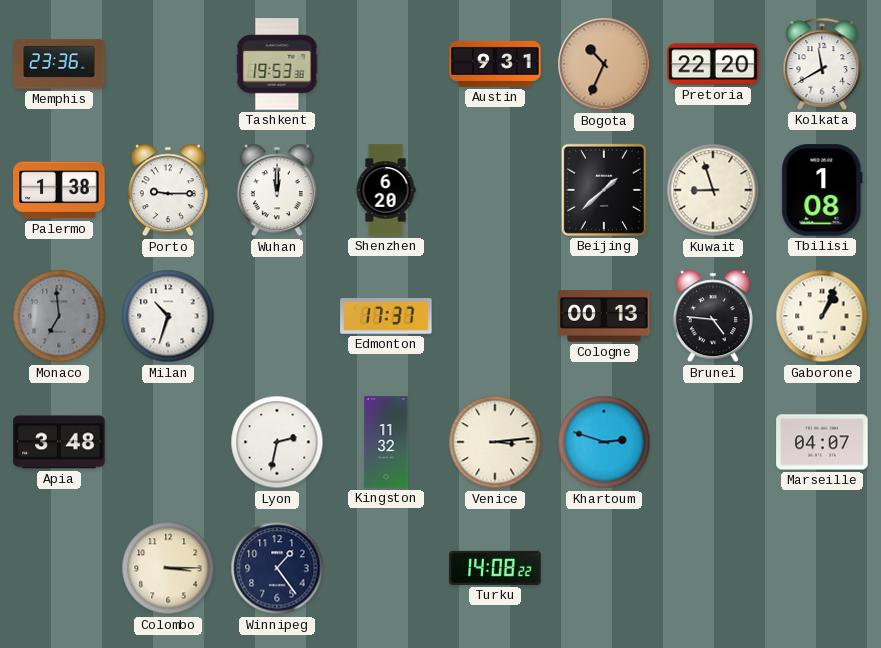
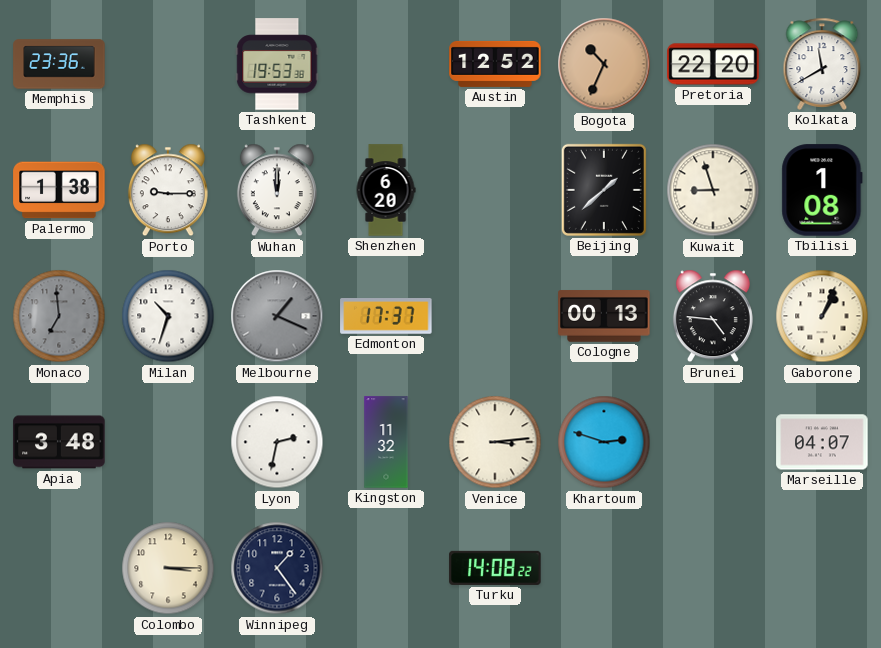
Austin: 9:31 -> 12:52
Melbourne: none -> 1:19
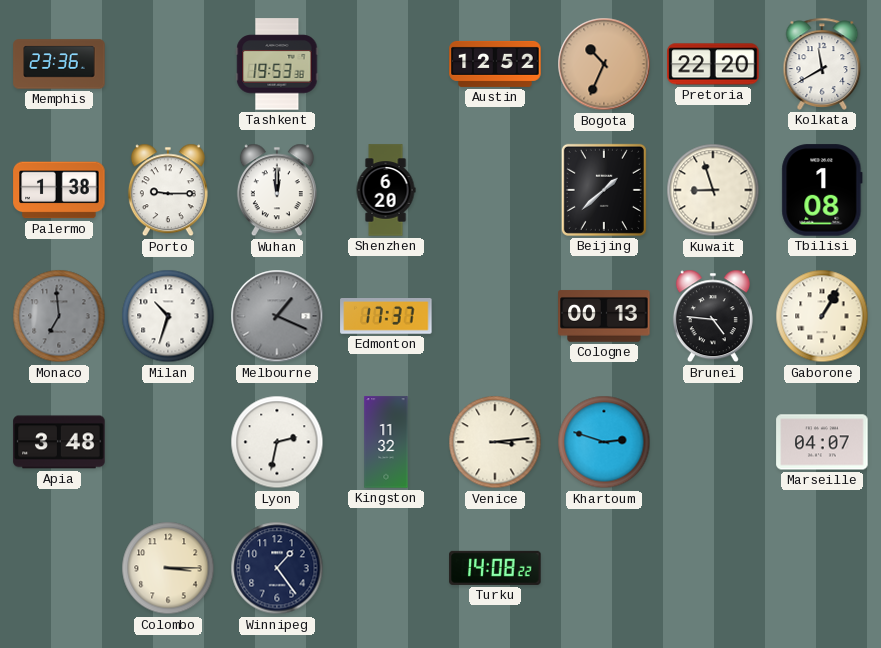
Gaborone: 1:04 -> 1:05
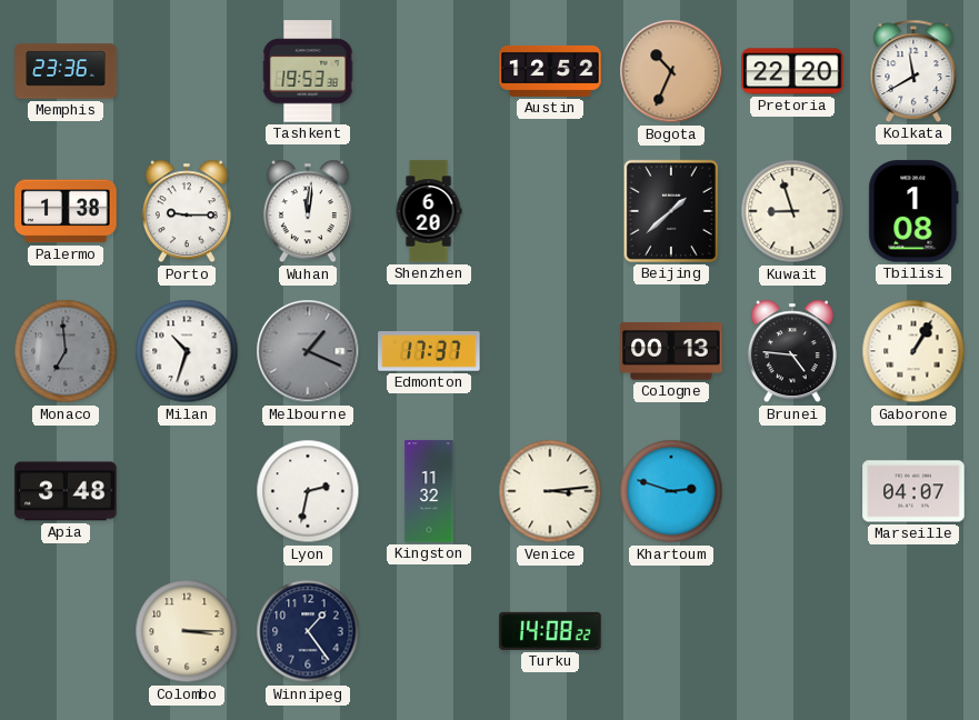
Wuhan: 12:00 -> 12:01
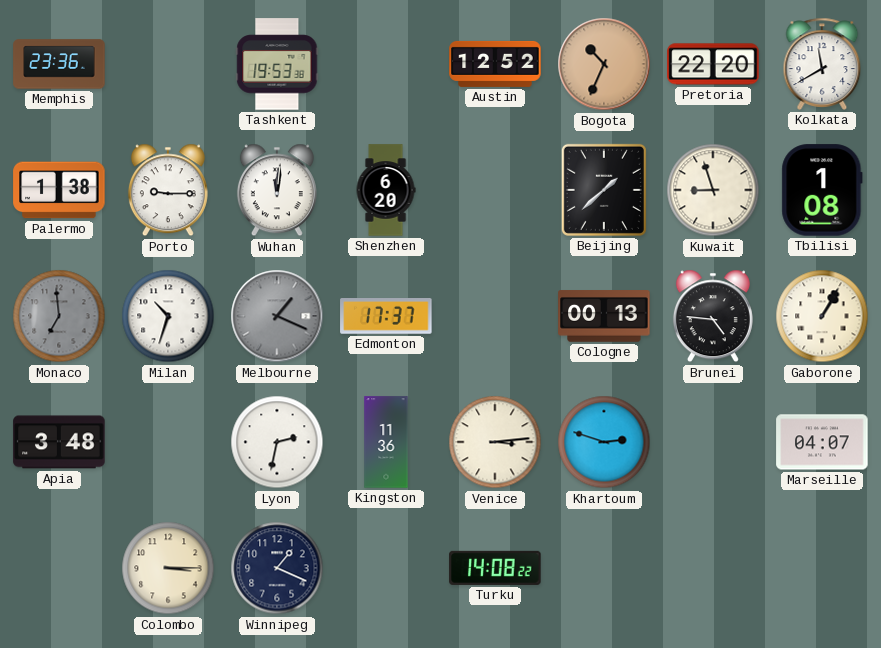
Kingston: 11:32 -> 11:36
Winnipeg: 1:24 -> 1:19
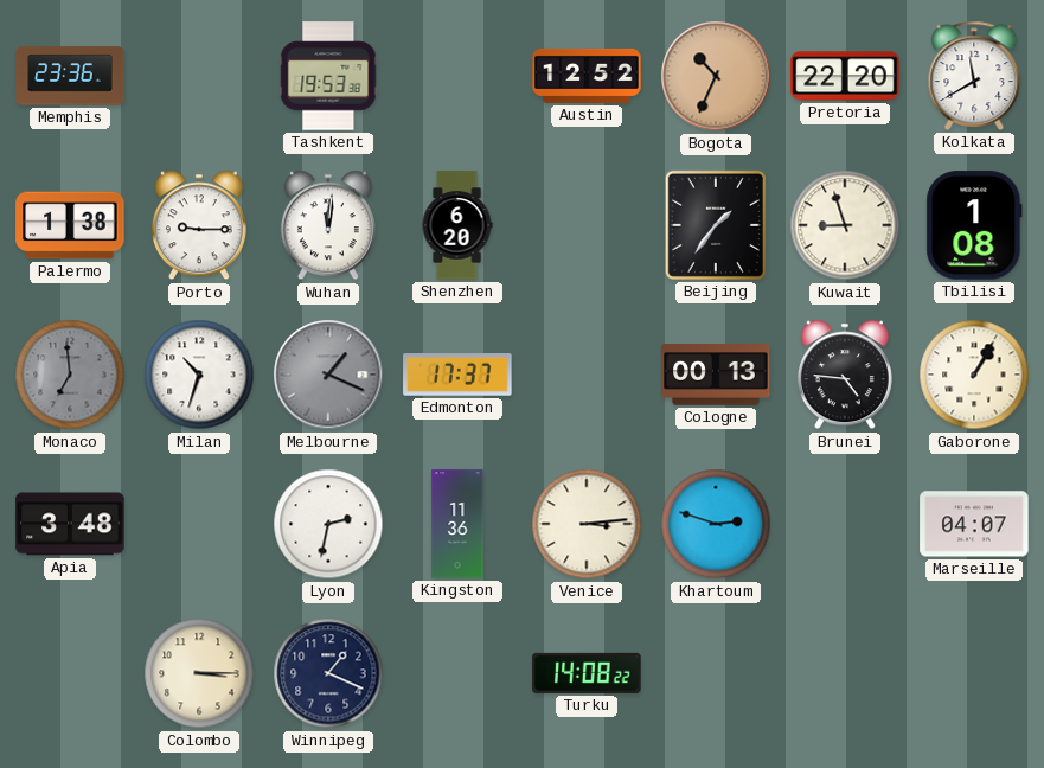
Beijing: 1:38 -> 1:36
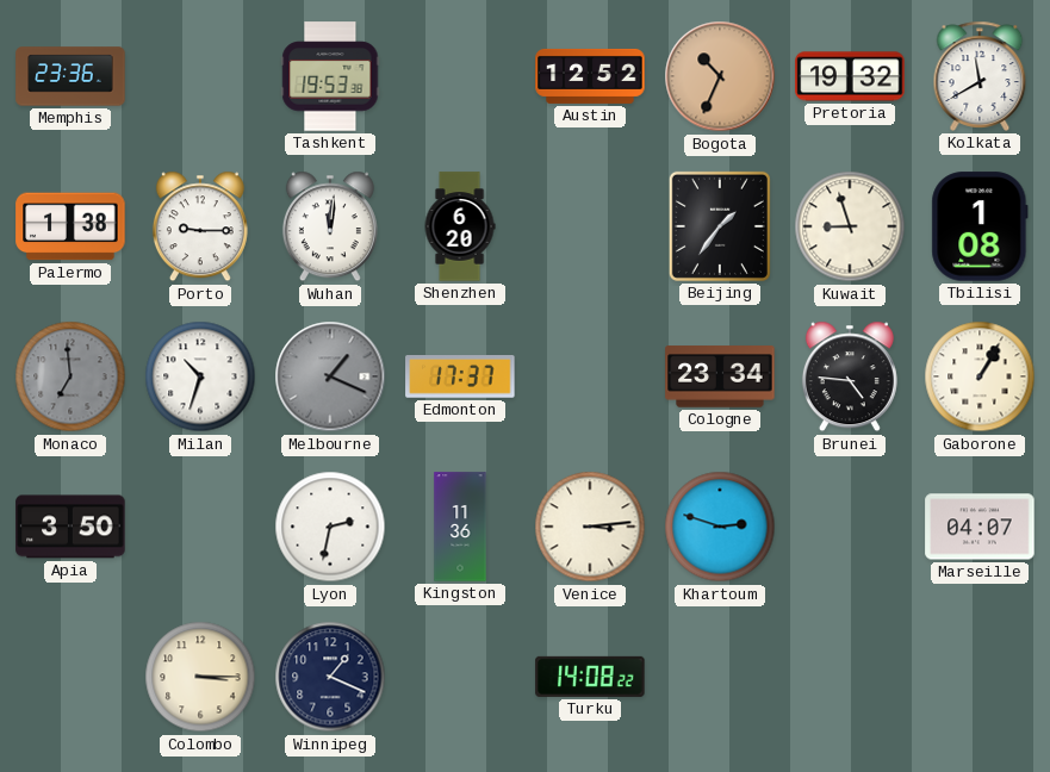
Pretoria: 22:20 -> 19:32
Cologne: 00:13 -> 23:34
Apia: 3:48 -> 3:50
